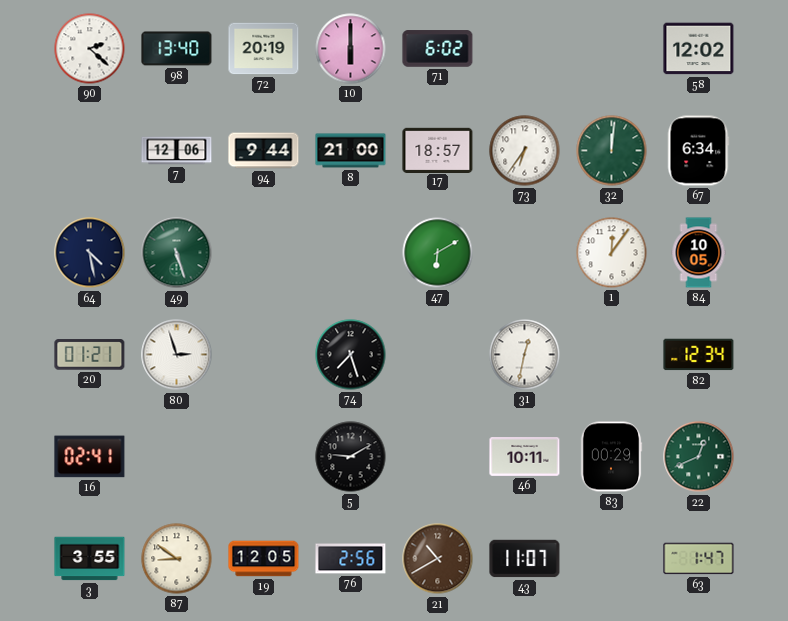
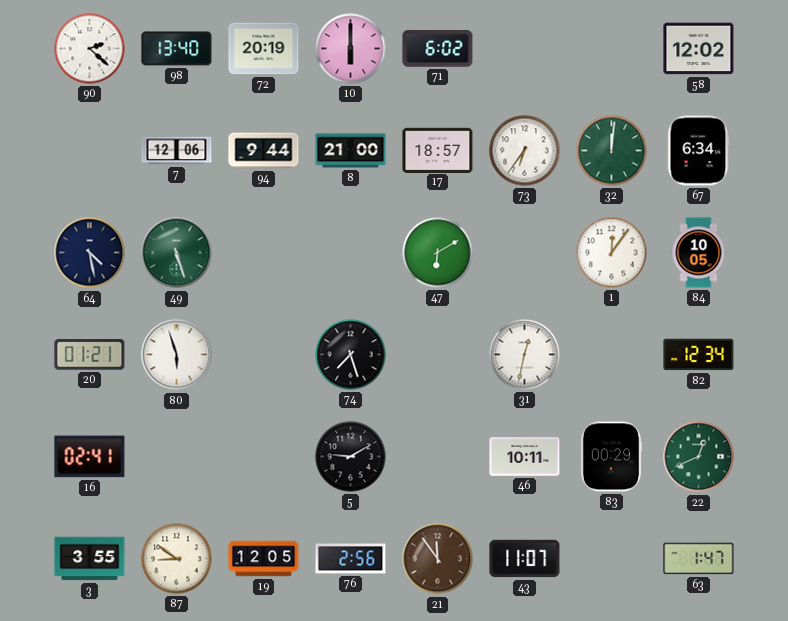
80: 2:57 -> 5:57
21: 10:40 -> 11:54
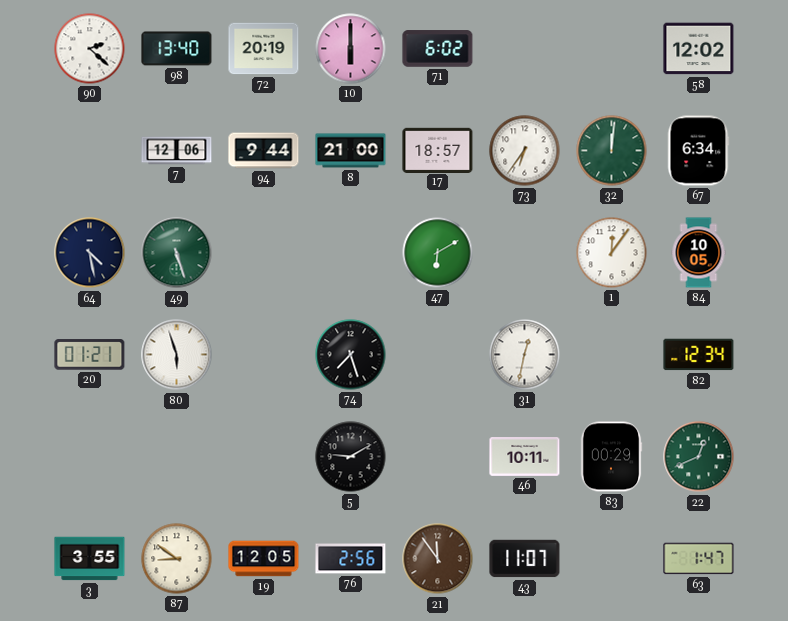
16: 02:41 -> none
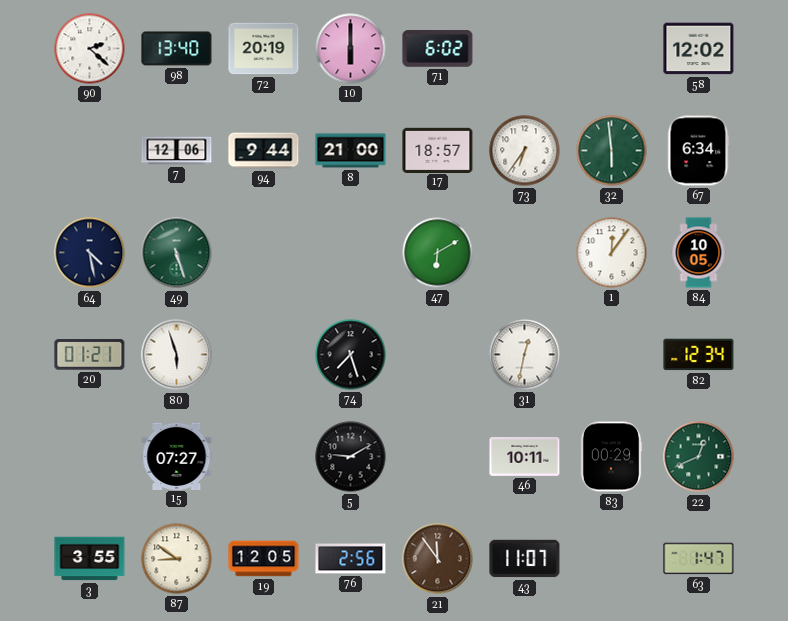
32: 12:01 -> 5:59
15: none -> 07:27
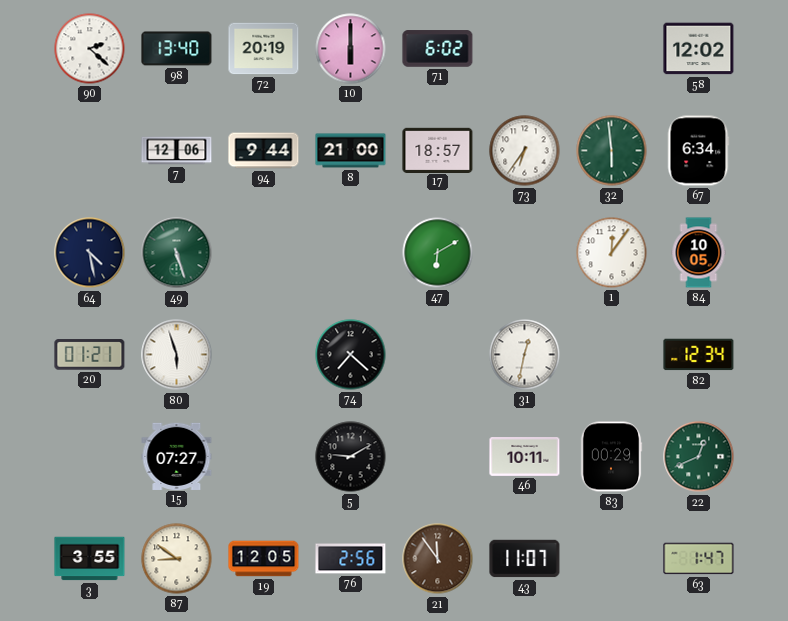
74: 7:27 -> 7:22
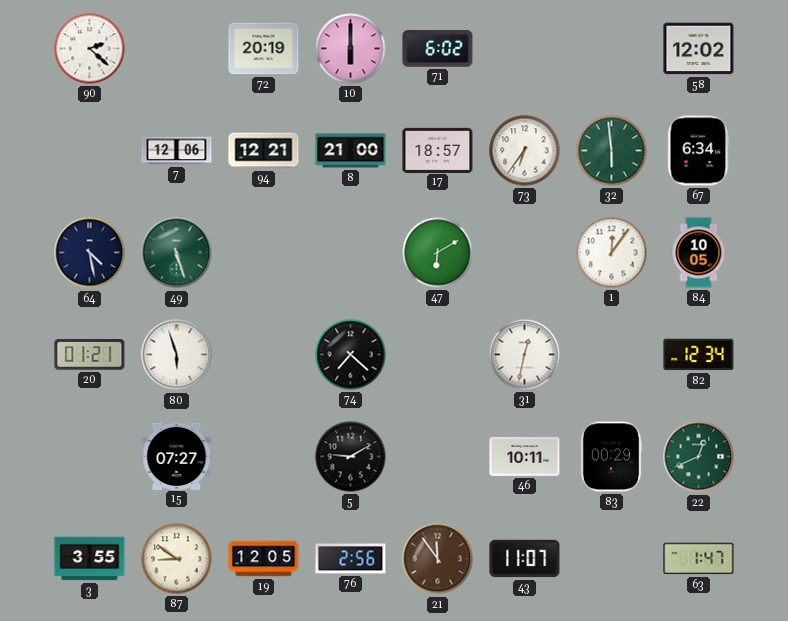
98: 13:40 -> none
94: 9:44 -> 12:21
